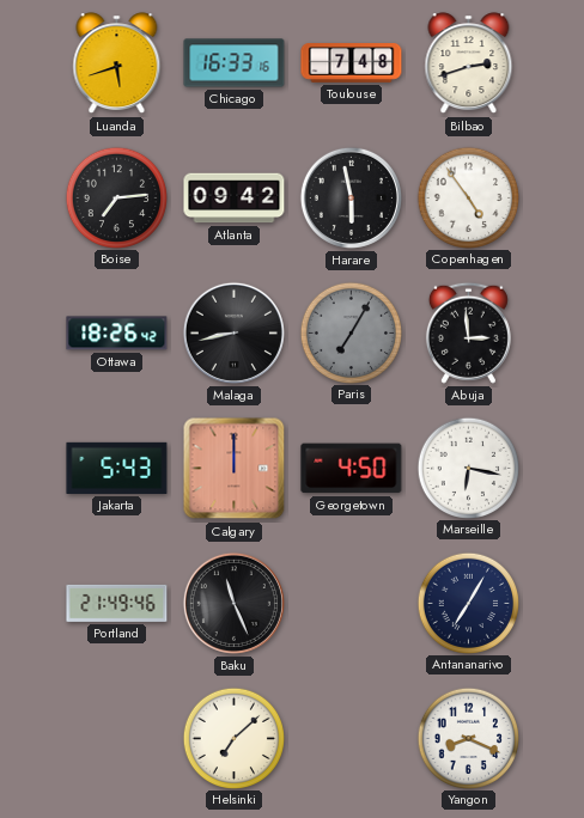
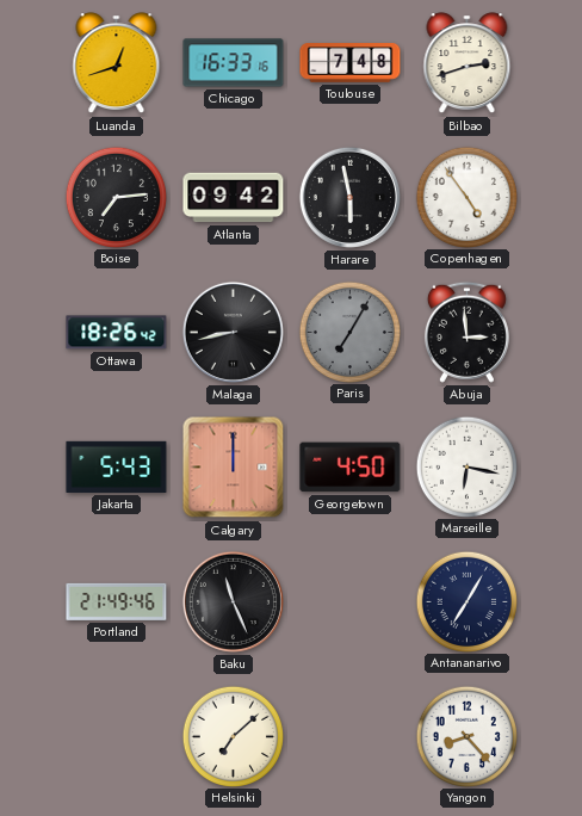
Luanda: 5:42 -> 12:42
Yangon: 8:19 -> 8:23
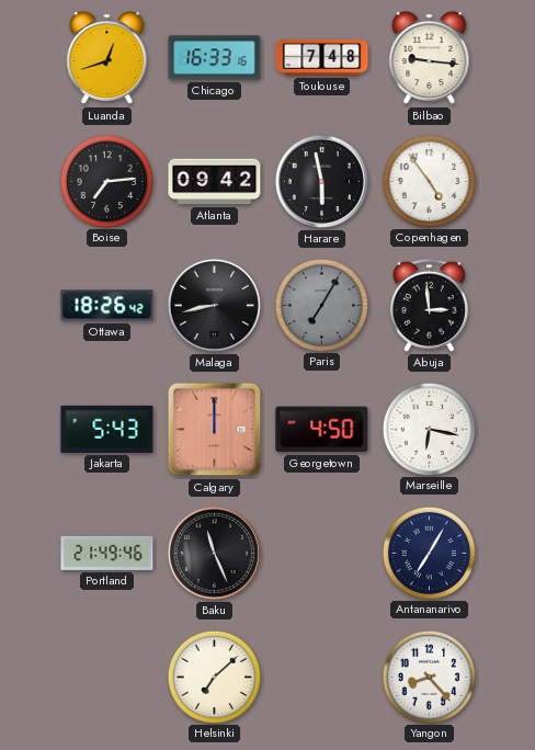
Bilbao: 2:42 -> 9:16
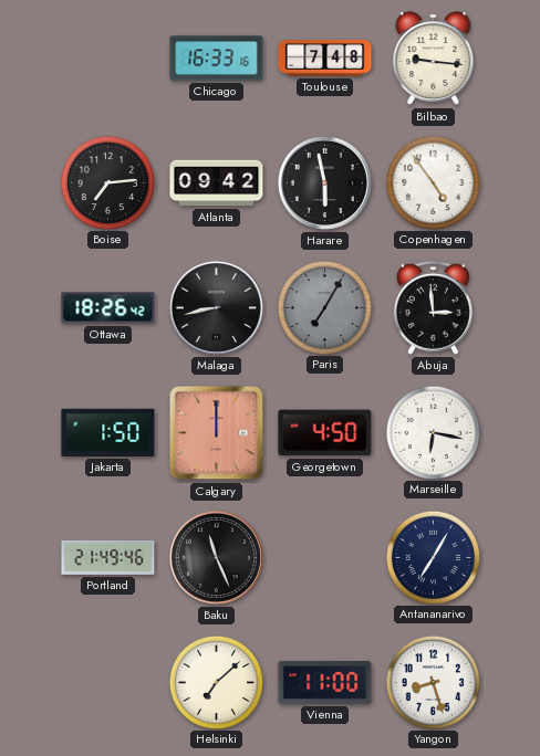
Luanda: 12:42 -> none
Jakarta: 5:43 -> 1:50
Vienna: none -> 11:00
Yangon: 8:23 -> 8:27
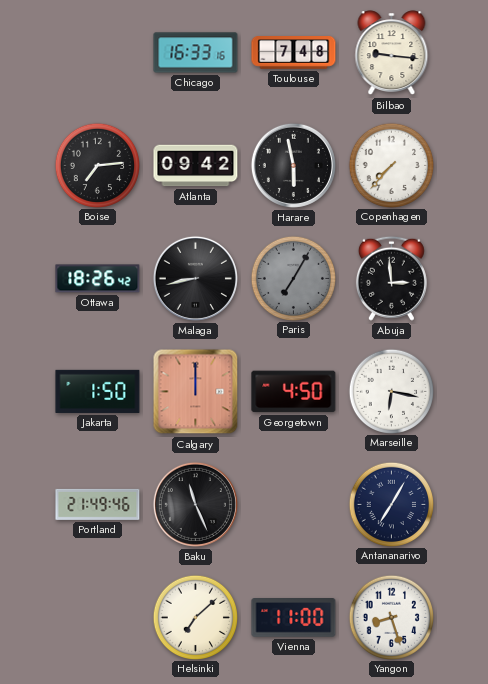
Copenhagen: 4:54 -> 7:37
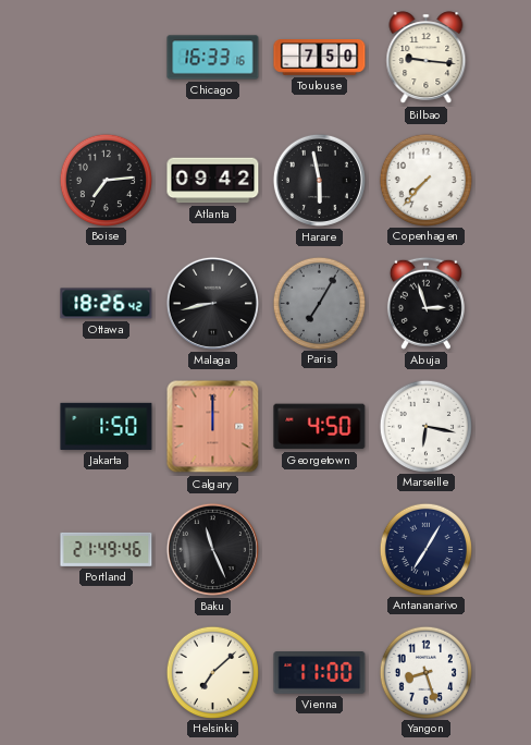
Toulouse: 7:48 -> 7:50
Abuja: 2:59 -> 2:57
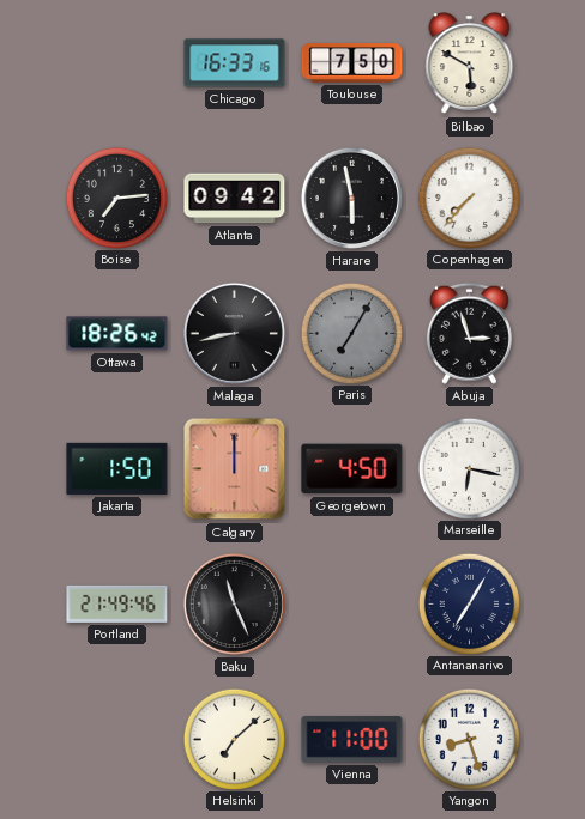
Bilbao: 9:16 -> 5:50
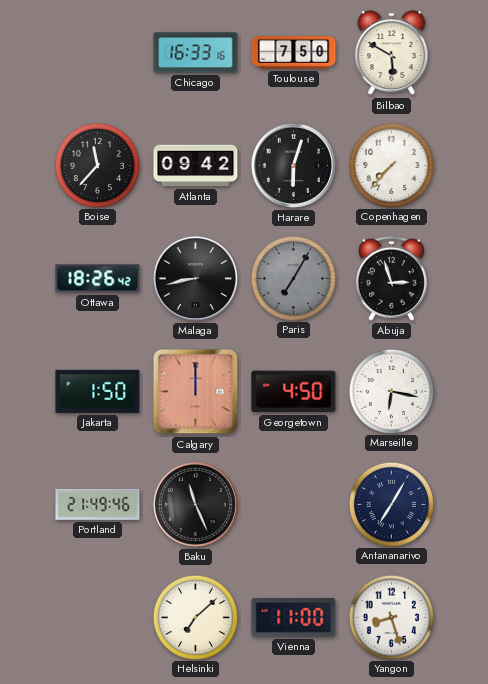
Boise: 7:14 -> 11:37
Harare: 5:58 -> 6:03
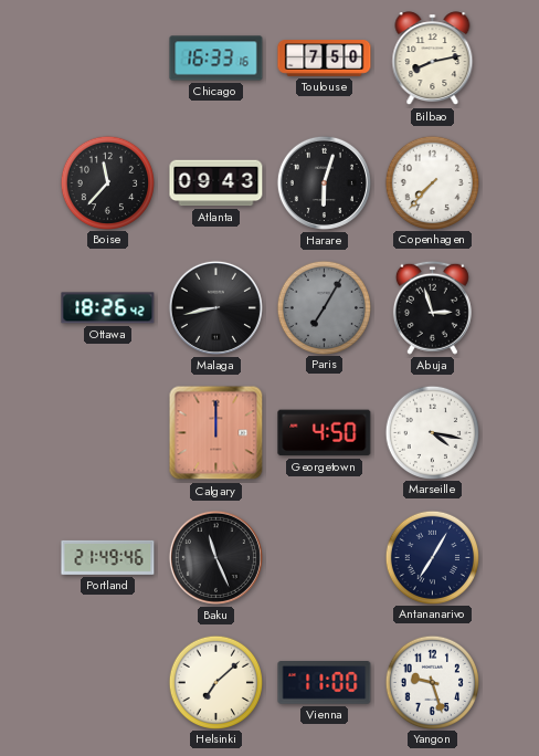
Bilbao: 5:50 -> 8:13
Atlanta: 09:42 -> 09:43
Jakarta: 1:50 -> none
Marseille: 6:17 -> 4:17
Yangon: 8:27 -> 9:27
